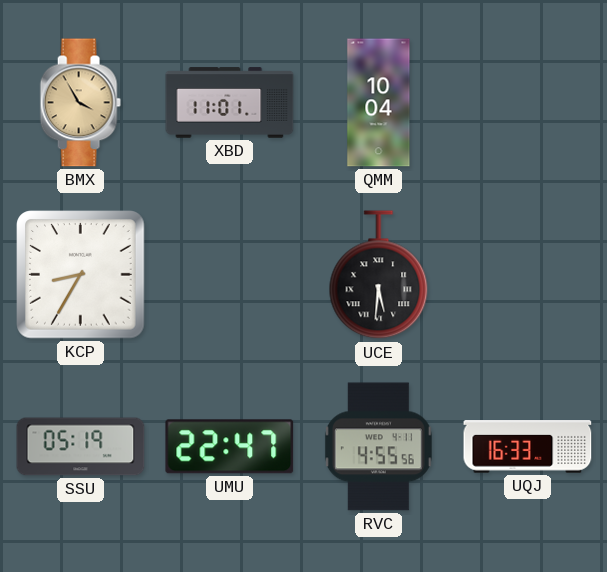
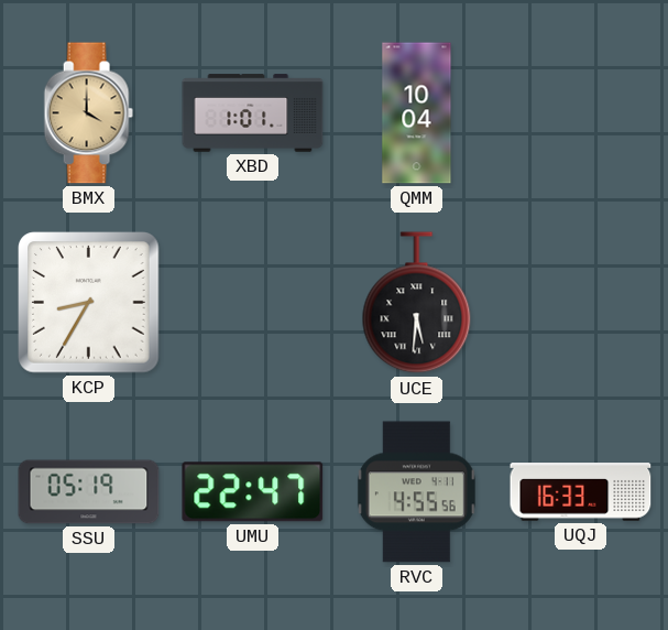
BMX: 3:55 -> 4:00
XBD: 11:01 -> 1:01
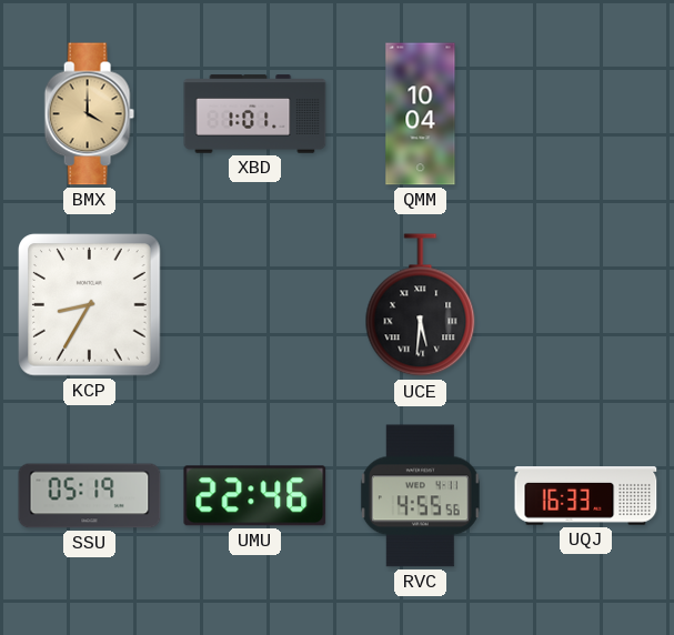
UMU: 22:47 -> 22:46
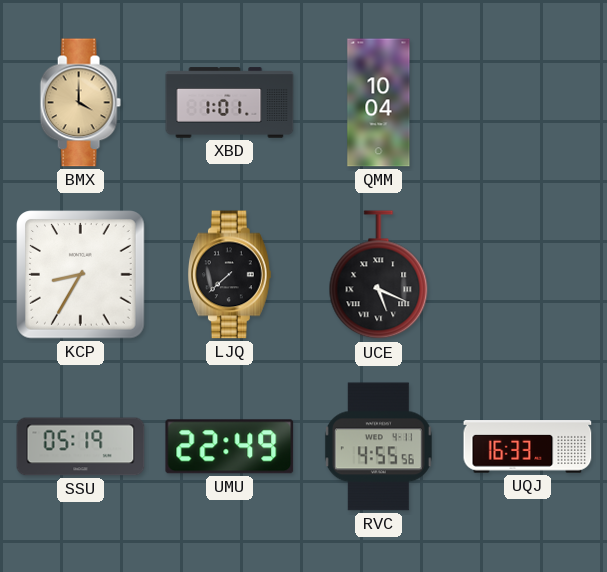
LJQ: none -> 7:38
UCE: 5:31 -> 5:19
UMU: 22:46 -> 22:49
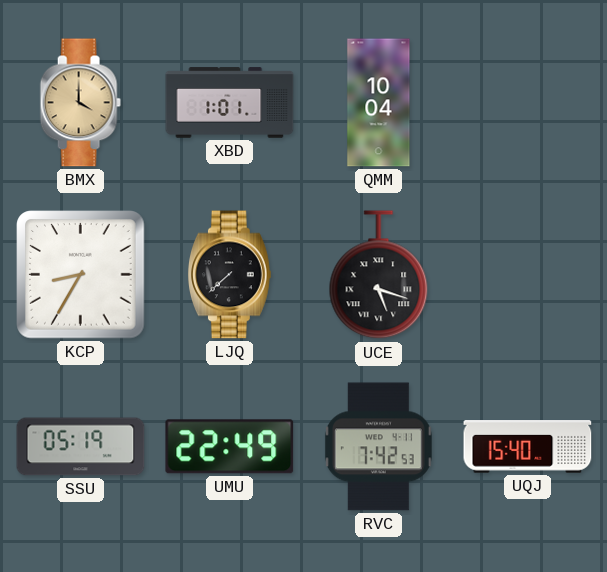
UCE: 5:19 -> 5:18
RVC: 4:55 -> 7:42
UQJ: 16:33 -> 15:40
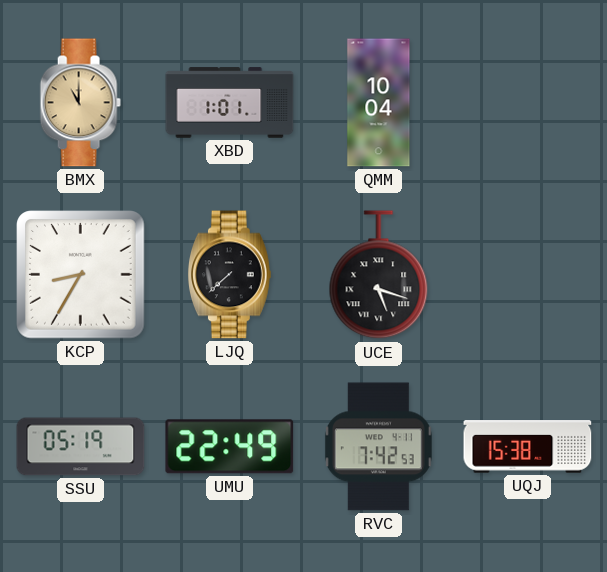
BMX: 4:00 -> 11:00
UQJ: 15:40 -> 15:38
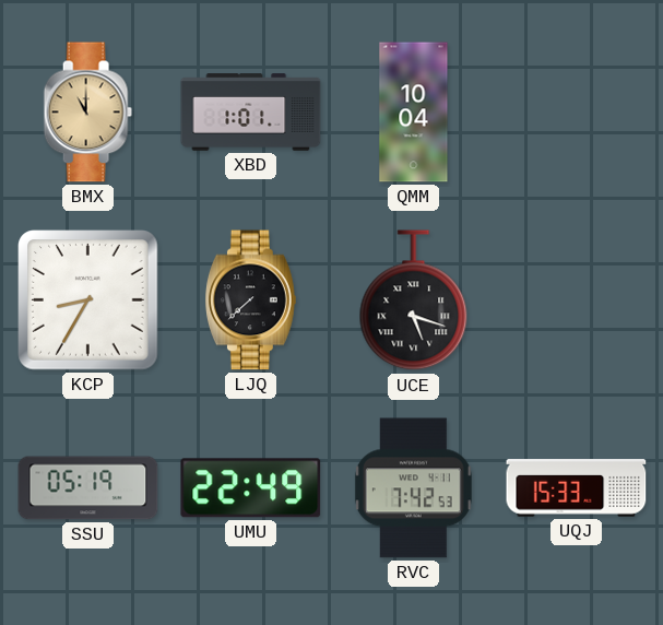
UQJ: 15:38 -> 15:33
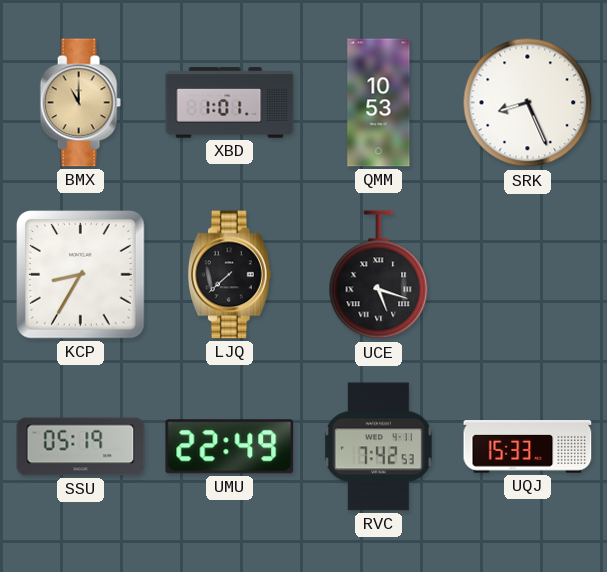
QMM: 10:04 -> 10:53
SRK: none -> 8:26
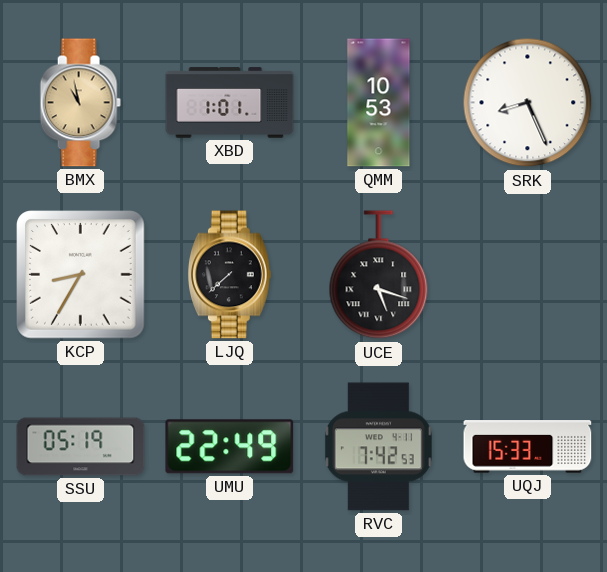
BMX: 11:00 -> 10:58
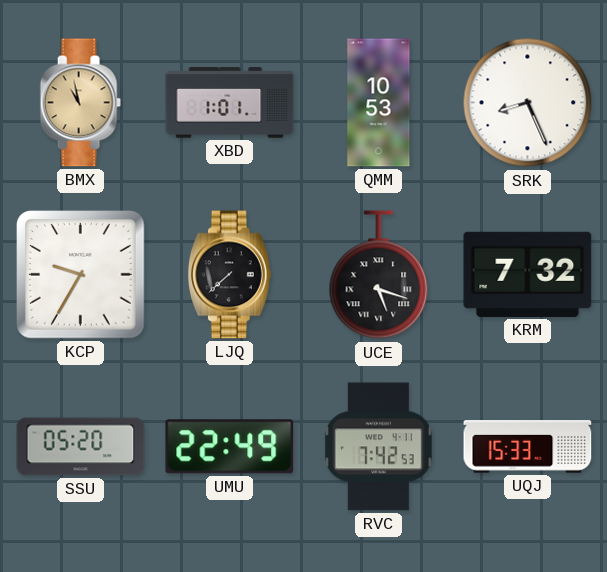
KCP: 8:35 -> 9:35
KRM: none -> 7:32
SSU: 05:19 -> 05:20
